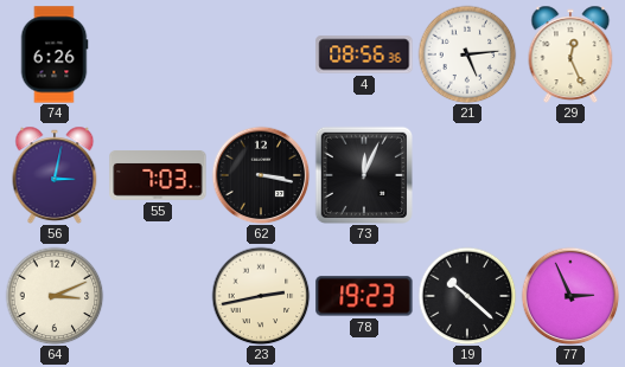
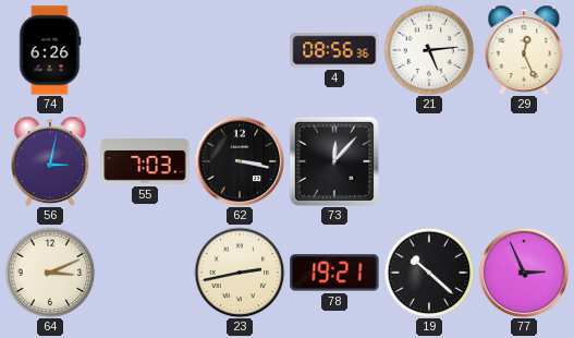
73: 12:04 -> 12:07
78: 19:23 -> 19:21
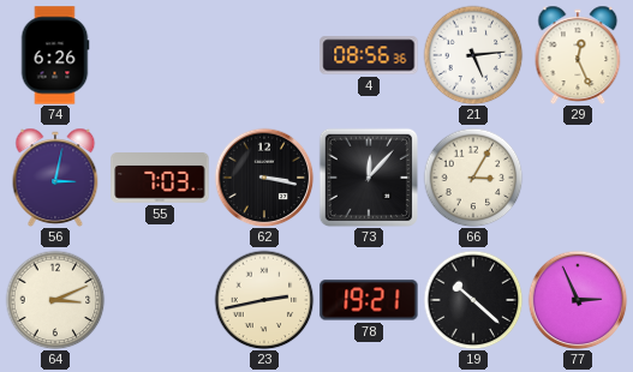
66: none -> 3:05
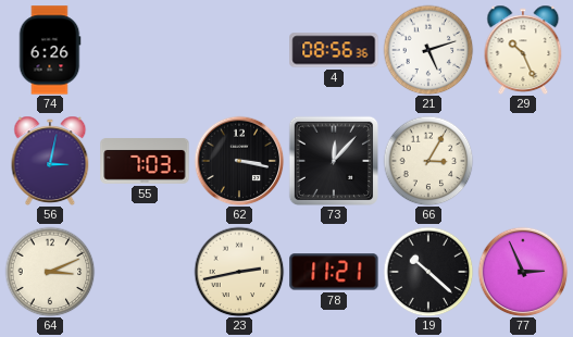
21: 5:14 -> 5:12
29: 12:26 -> 10:26
78: 19:21 -> 11:21
